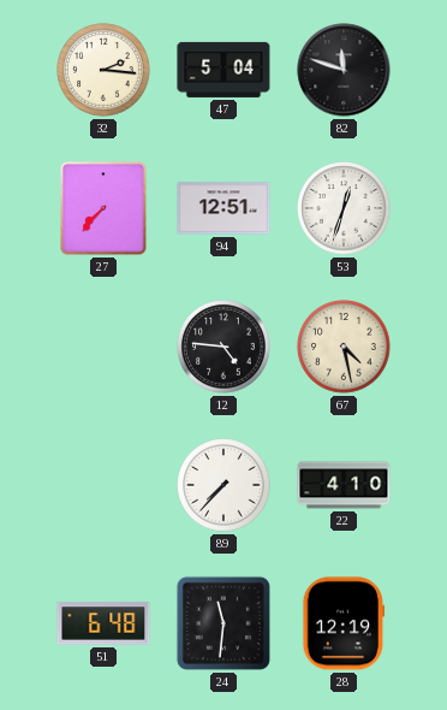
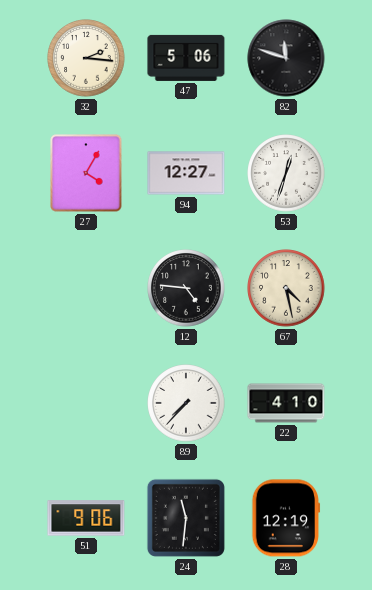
47: 5:04 -> 5:06
27: 7:37 -> 4:05
94: 12:51 -> 12:27
51: 6:48 -> 9:06
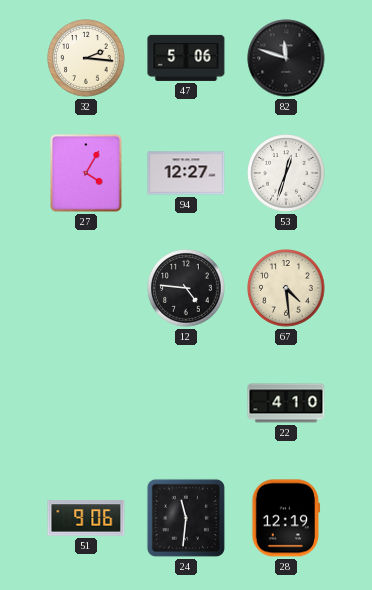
67: 4:28 -> 4:29
89: 7:37 -> none
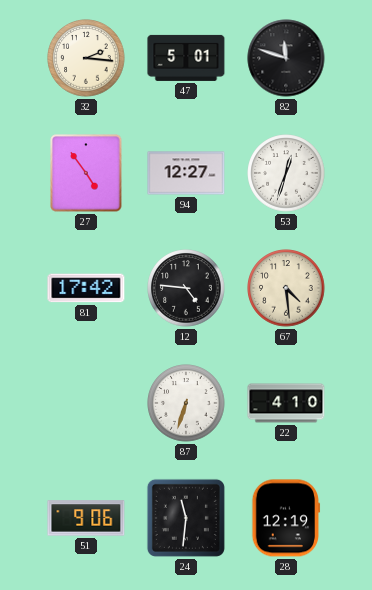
47: 5:06 -> 5:01
27: 4:05 -> 4:54
81: none -> 17:42
87: none -> 6:33
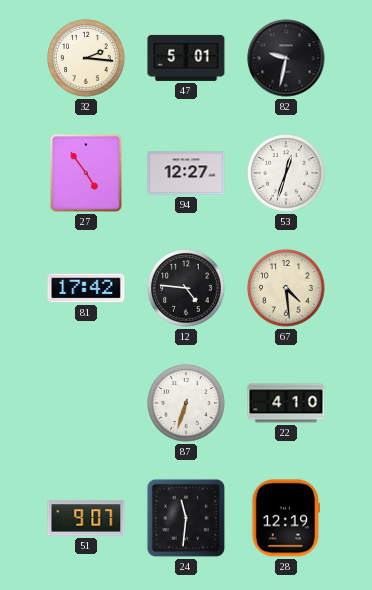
82: 11:48 -> 9:32
51: 9:06 -> 9:07
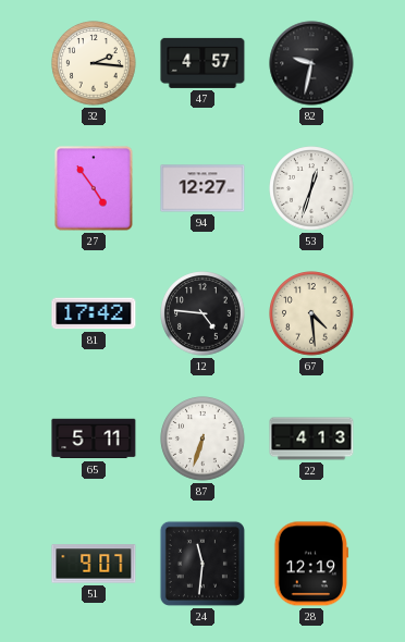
47: 5:01 -> 4:57
65: none -> 5:11
22: 4:10 -> 4:13
